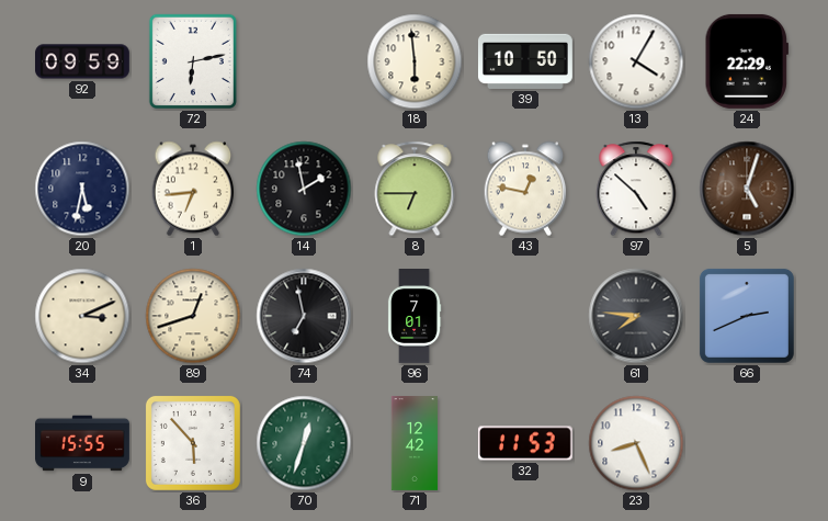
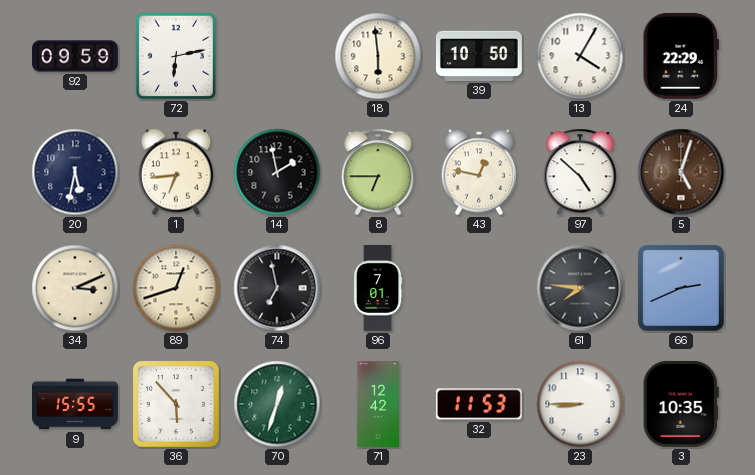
23: 8:26 -> 8:45
3: none -> 10:35
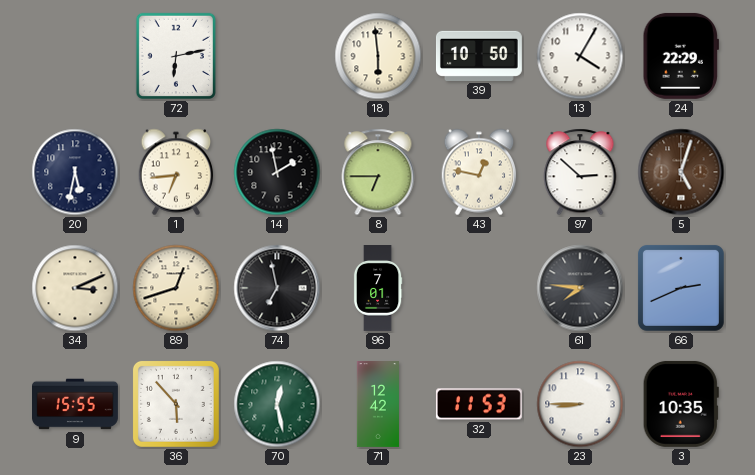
92: 09:59 -> none
97: 4:52 -> 2:52
70: 12:33 -> 12:28
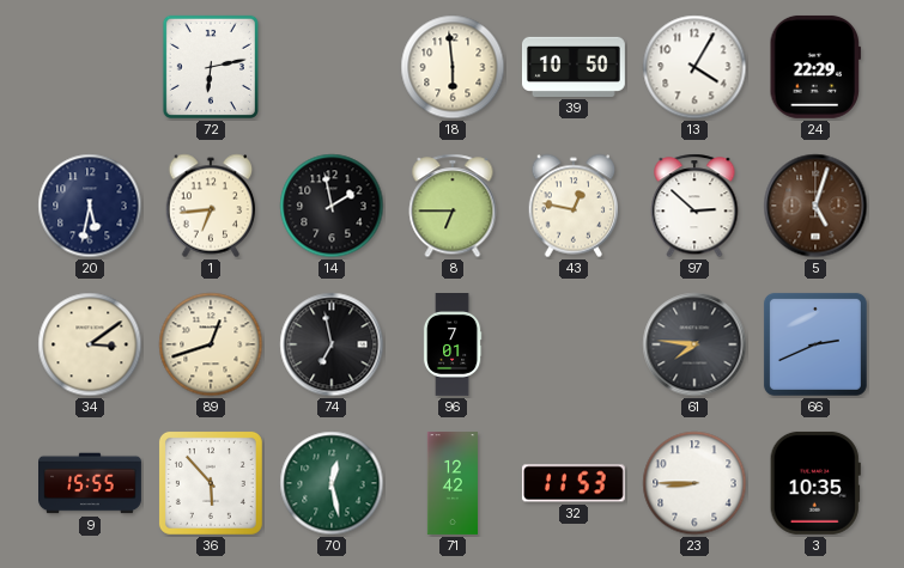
34: 3:11 -> 3:09
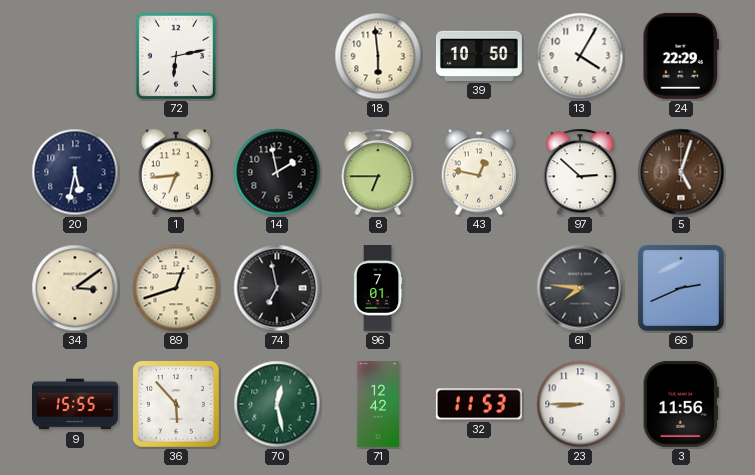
3: 10:35 -> 11:56
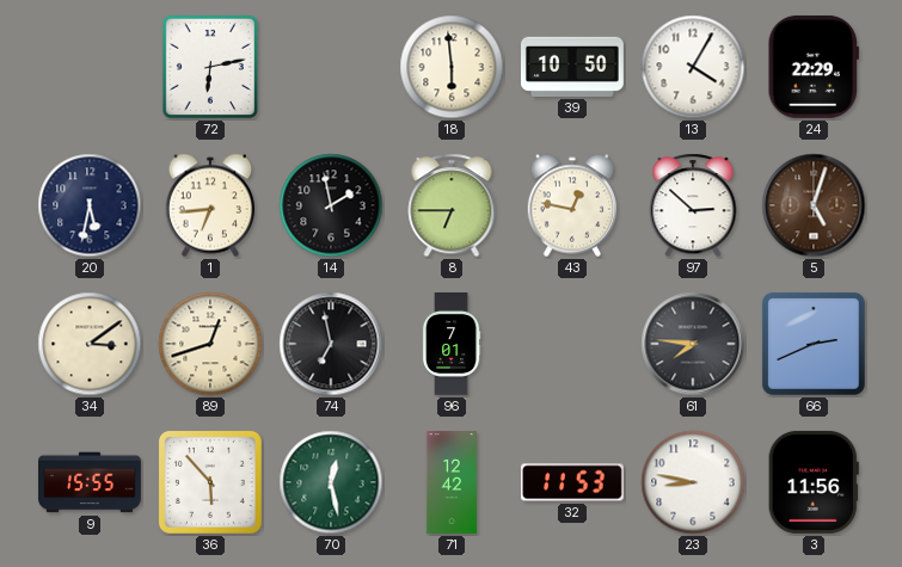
23: 8:45 -> 8:47
